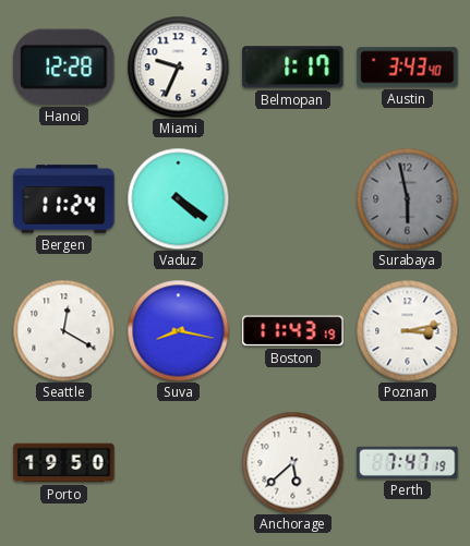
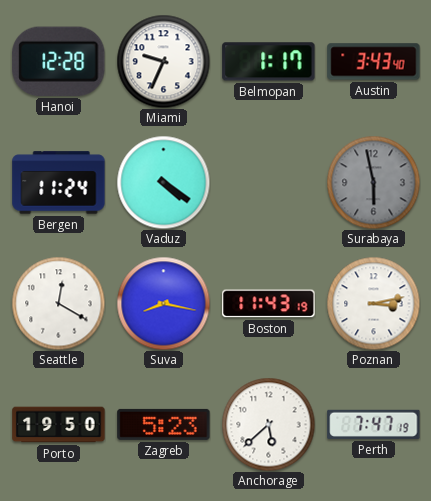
Zagreb: none -> 5:23
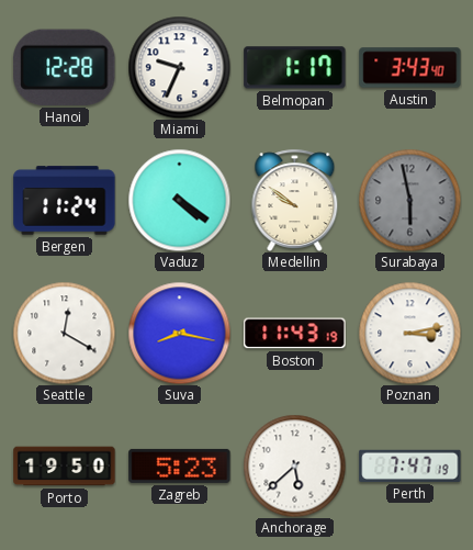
Medellin: none -> 9:51
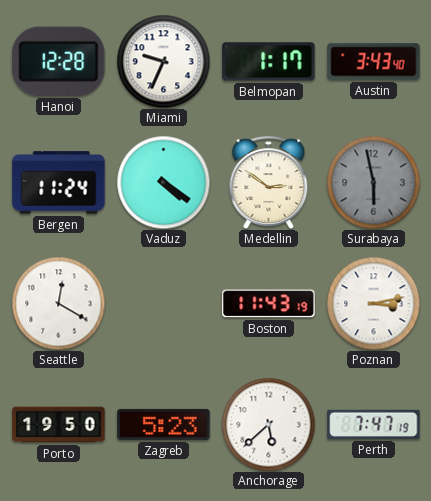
Medellin: 9:51 -> 2:51
Suva: 8:17 -> none
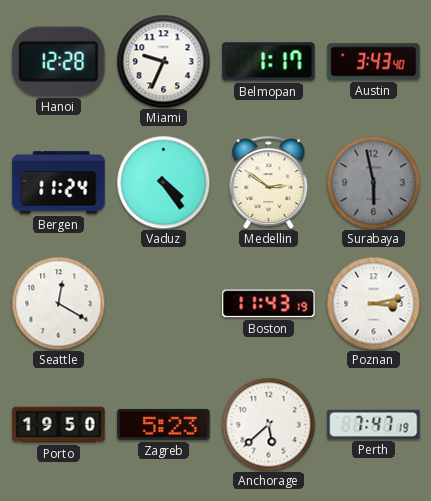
Vaduz: 4:21 -> 4:24
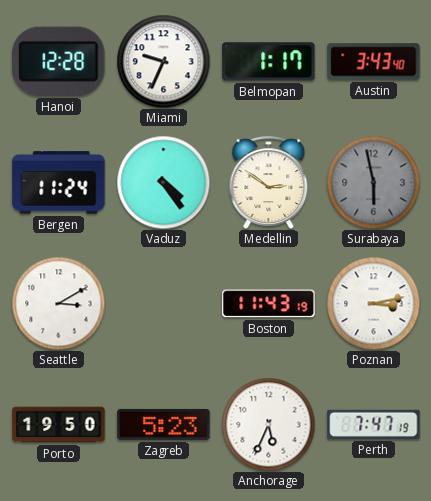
Seattle: 12:20 -> 3:10
Anchorage: 5:38 -> 5:34
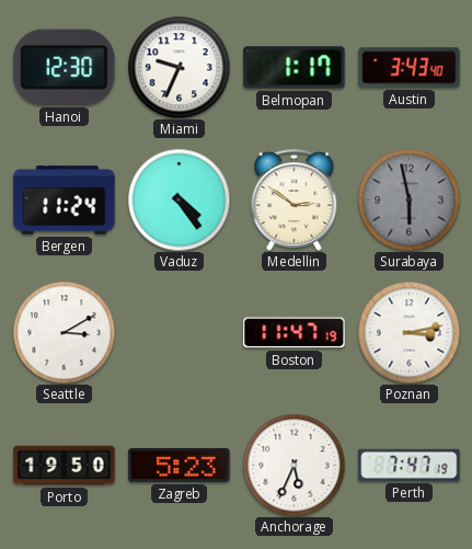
Hanoi: 12:28 -> 12:30
Boston: 11:43 -> 11:47
